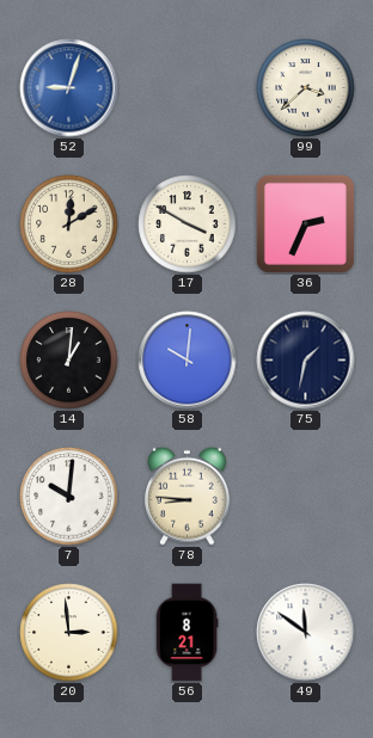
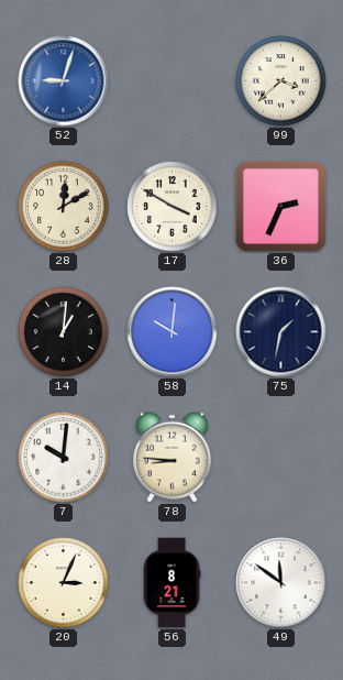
20: 2:59 -> 3:04
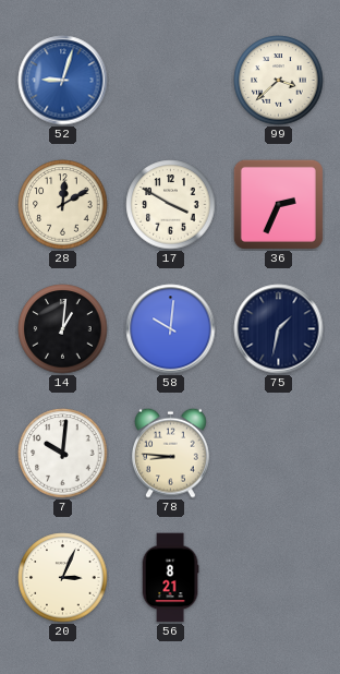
49: 11:51 -> none
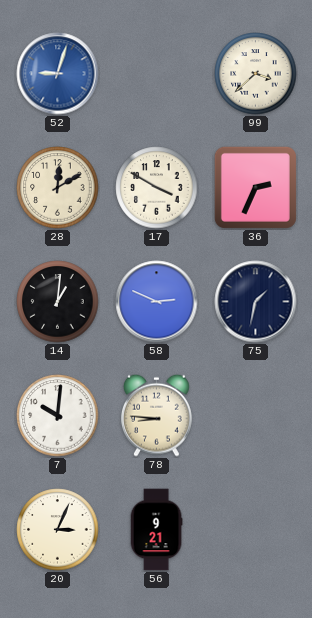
58: 10:01 -> 2:49
56: 8:21 -> 9:21
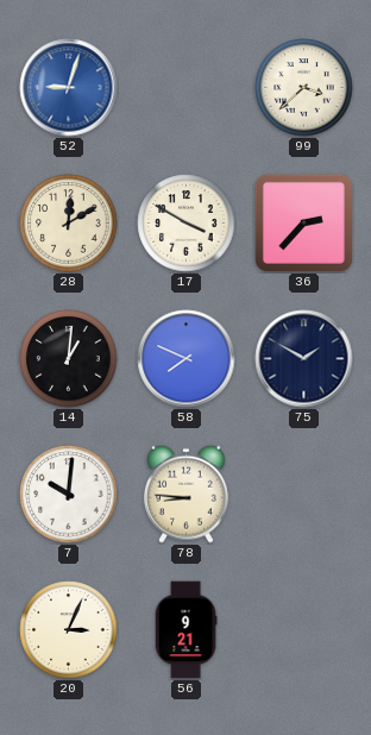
36: 2:34 -> 2:37
58: 2:49 -> 7:49
75: 1:32 -> 1:50
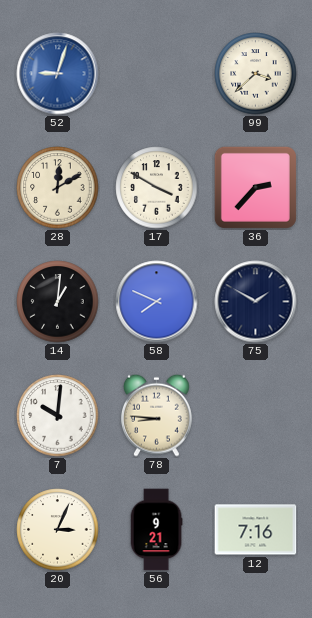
12: none -> 7:16
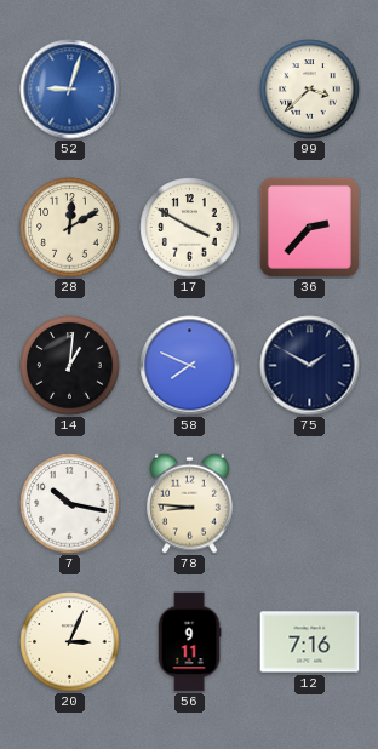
7: 10:01 -> 10:17
56: 9:21 -> 9:11
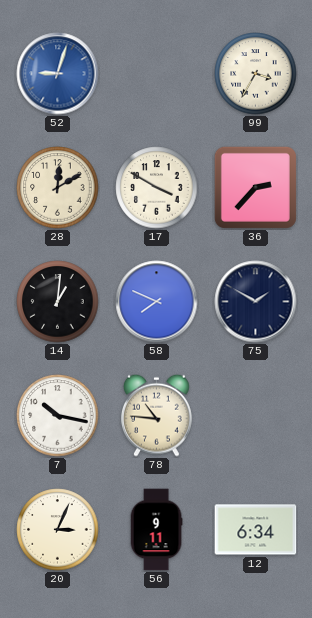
99: 3:38 -> 3:35
78: 8:46 -> 10:46
12: 7:16 -> 6:34
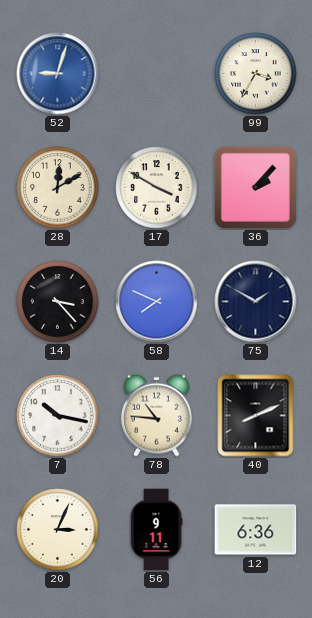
36: 2:37 -> 2:07
14: 1:01 -> 3:23
40: none -> 8:11
12: 6:34 -> 6:36
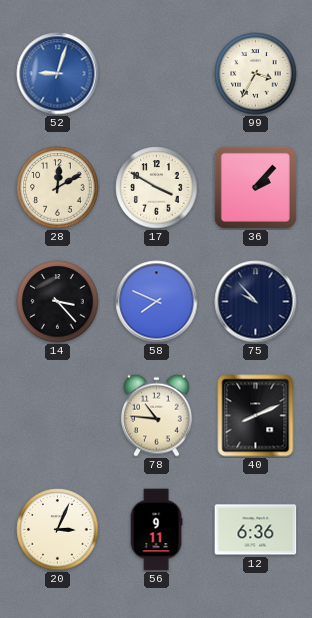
75: 1:50 -> 9:53
7: 10:17 -> none
